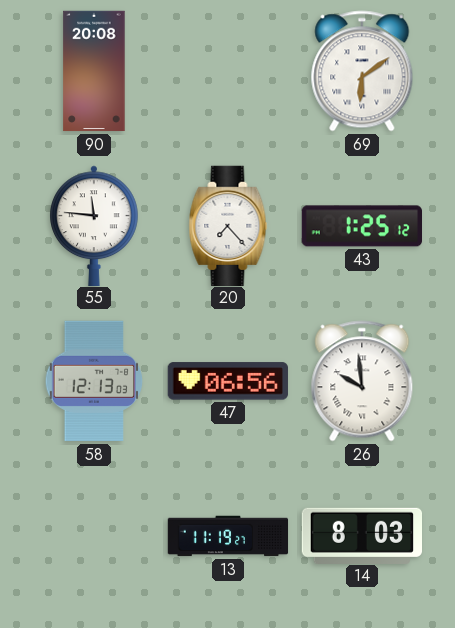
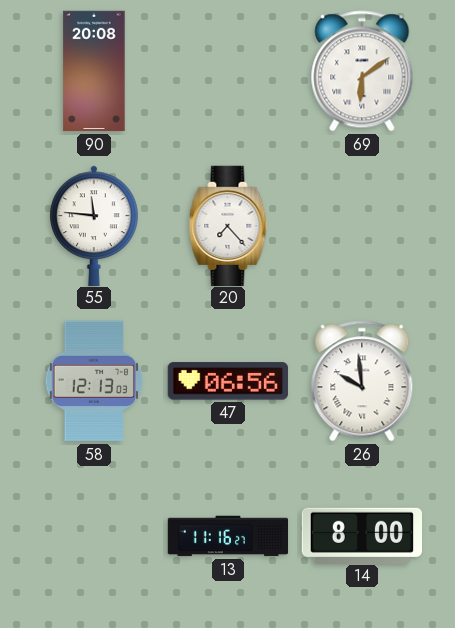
43: 1:25 -> none
13: 11:19 -> 11:16
14: 8:03 -> 8:00
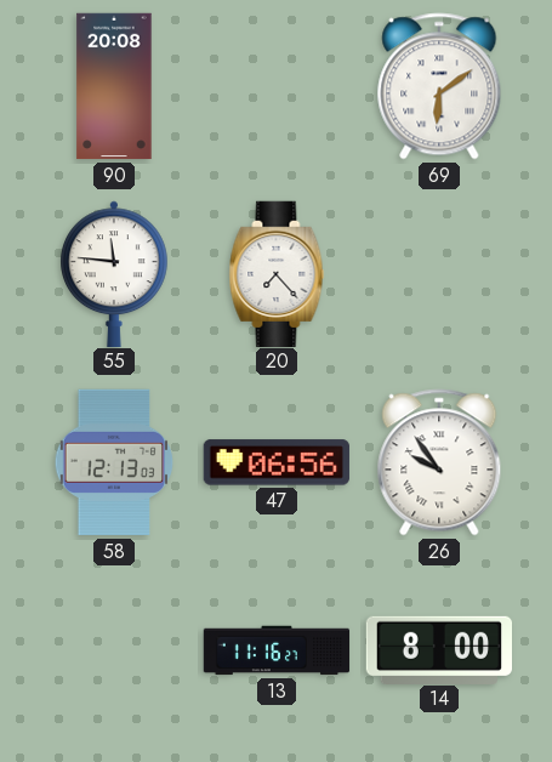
26: 9:59 -> 9:54
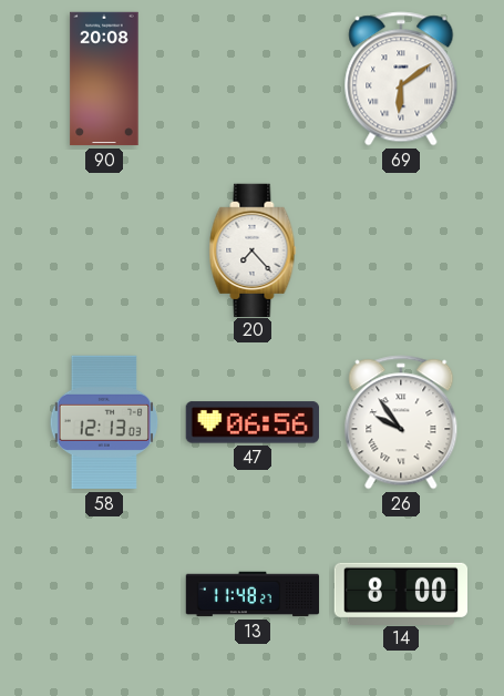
55: 11:46 -> none
13: 11:16 -> 11:48
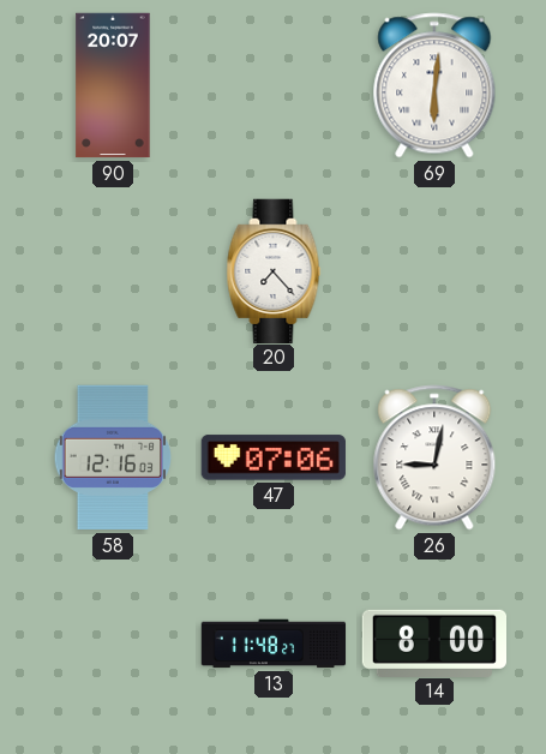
90: 20:08 -> 20:07
69: 6:09 -> 6:01
58: 12:13 -> 12:16
47: 06:56 -> 07:06
26: 9:54 -> 9:02
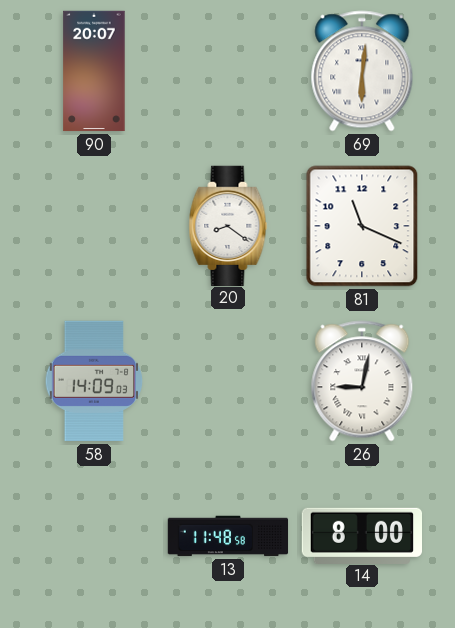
20: 7:23 -> 8:21
81: none -> 11:19
58: 12:16 -> 14:09
47: 07:06 -> none
13: 11:48:27 -> 11:48:58
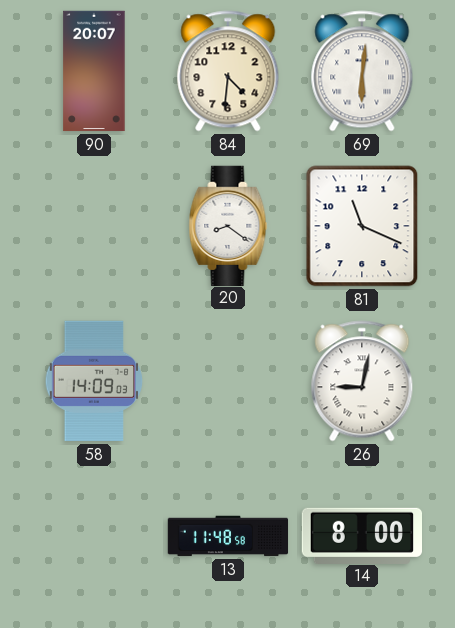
84: none -> 4:31
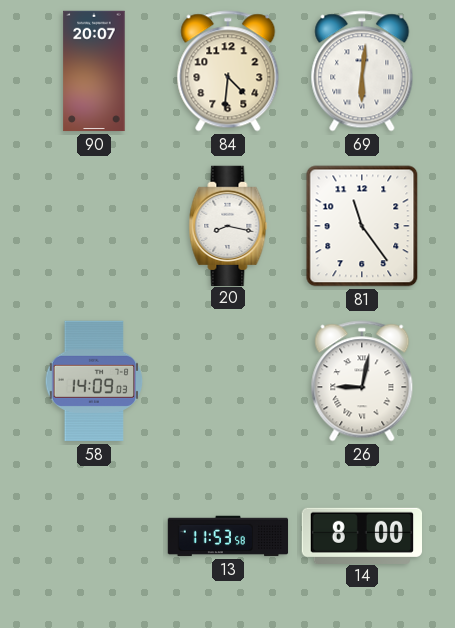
20: 8:21 -> 8:17
81: 11:19 -> 11:24
13: 11:48 -> 11:53
